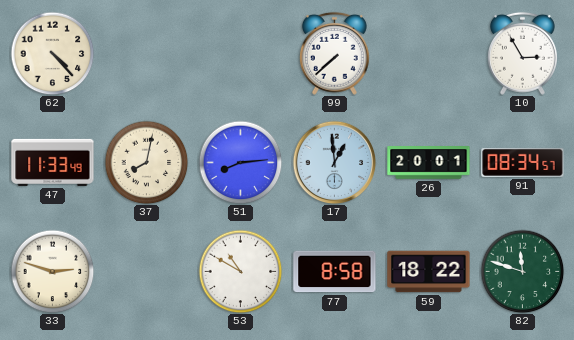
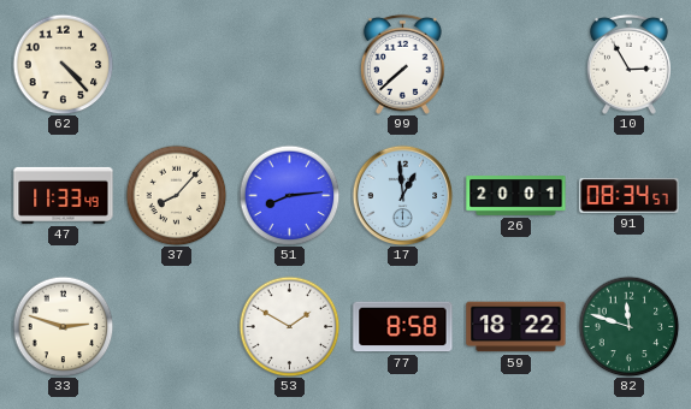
37: 8:02 -> 8:07
53: 10:50 -> 1:50
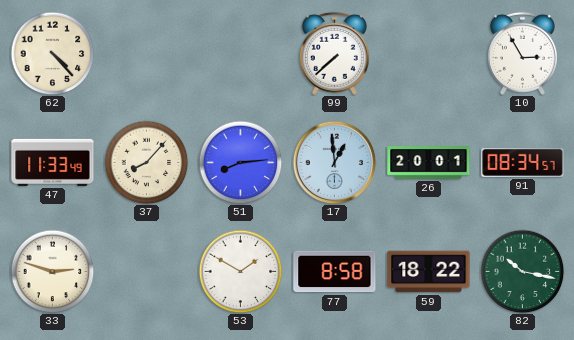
82: 11:48 -> 10:17
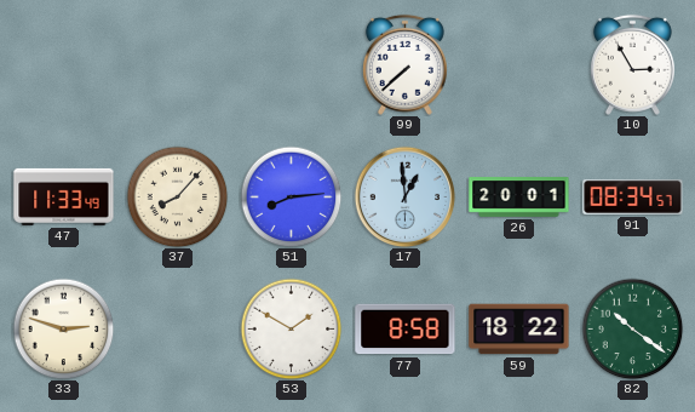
62: 4:23 -> none
82: 10:17 -> 10:21
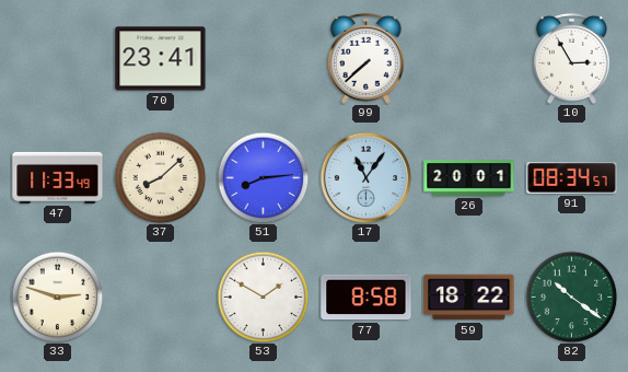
70: none -> 23:41
37: 8:07 -> 8:08
17: 12:59 -> 11:06
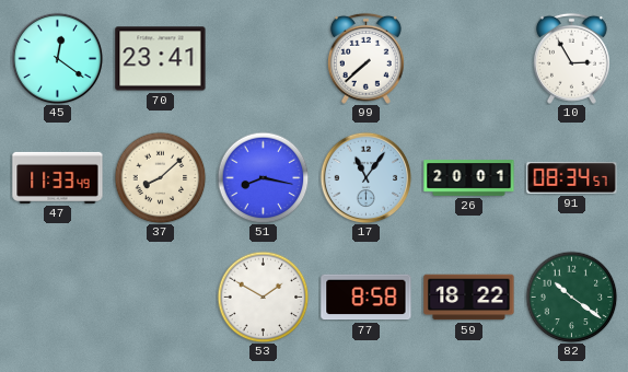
45: none -> 12:21
51: 8:14 -> 8:17
33: 2:48 -> none
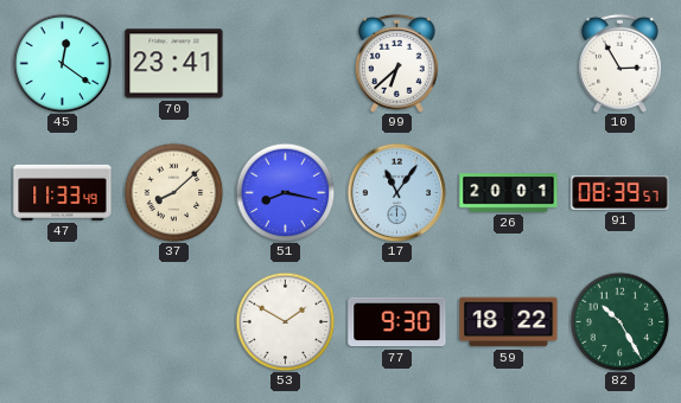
99: 7:38 -> 6:38
91: 08:34 -> 08:39
77: 8:58 -> 9:30
82: 10:21 -> 10:25
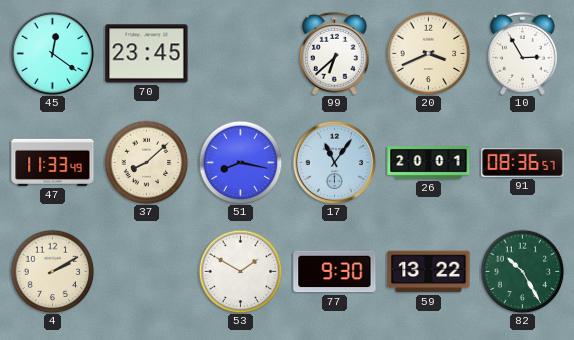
70: 23:41 -> 23:45
20: none -> 3:41
91: 08:39 -> 08:36
4: none -> 2:10
59: 18:22 -> 13:22
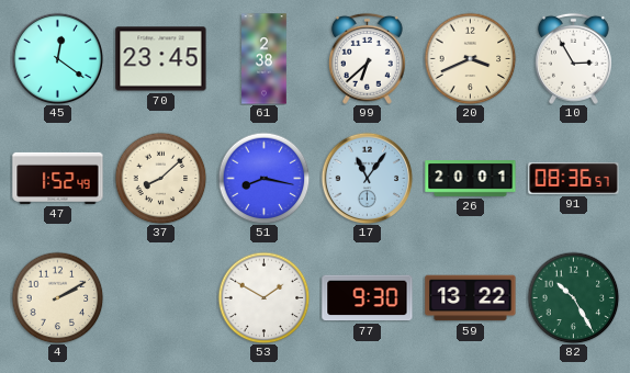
61: none -> 2:38
47: 11:33 -> 1:52
